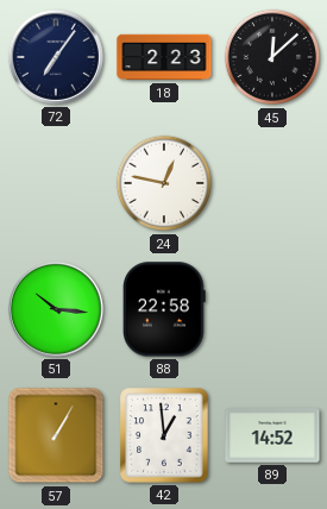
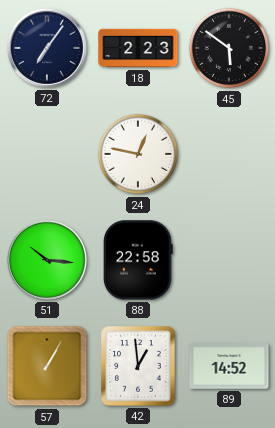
45: 12:08 -> 5:51
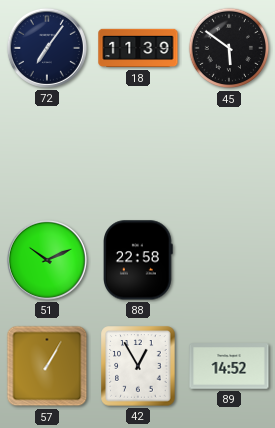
18: 2:23 -> 11:39
24: 12:47 -> none
51: 10:16 -> 10:11
42: 12:59 -> 12:55
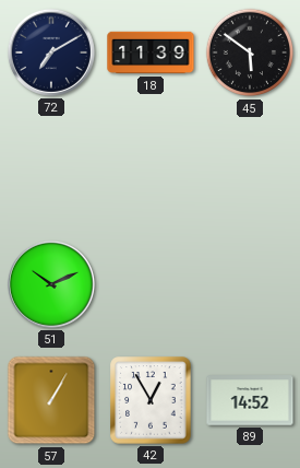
72: 7:06 -> 7:10
88: 22:58 -> none
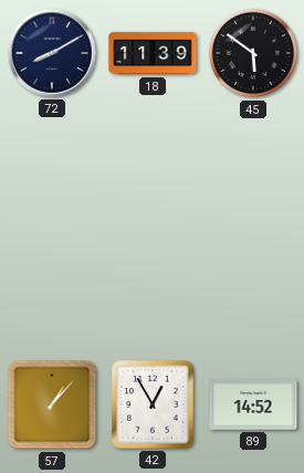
72: 7:10 -> 8:10
51: 10:11 -> none
57: 1:05 -> 1:07
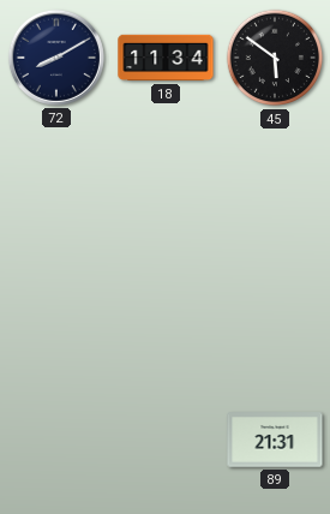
18: 11:39 -> 11:34
57: 1:07 -> none
42: 12:55 -> none
89: 14:52 -> 21:31
